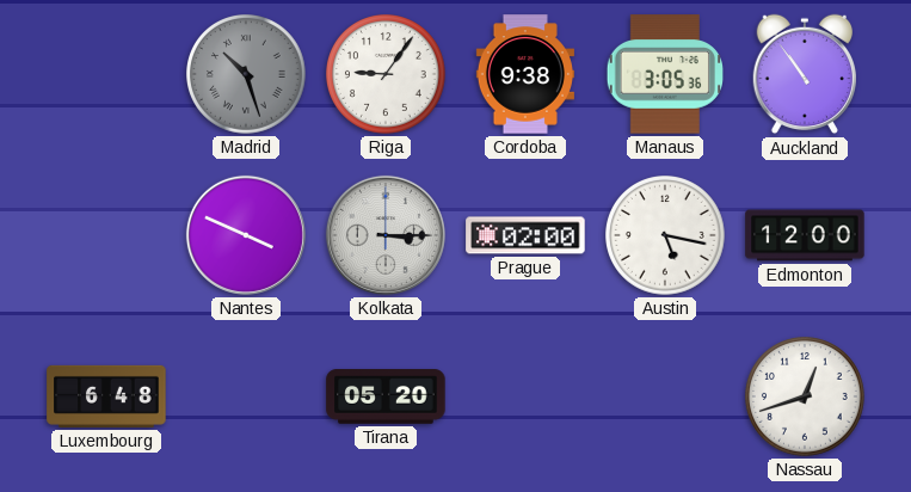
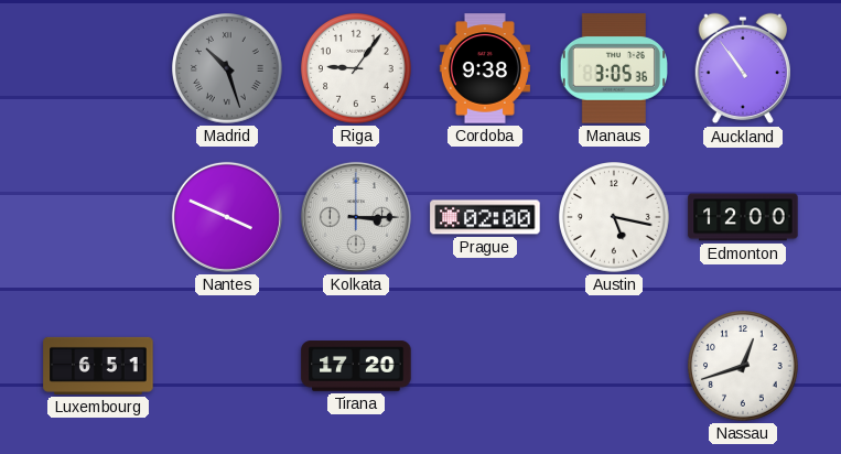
Luxembourg: 6:48 -> 6:51
Tirana: 05:20 -> 17:20
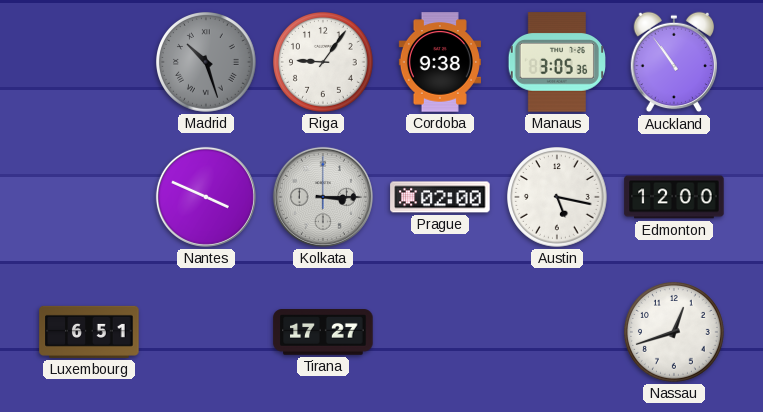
Tirana: 17:20 -> 17:27
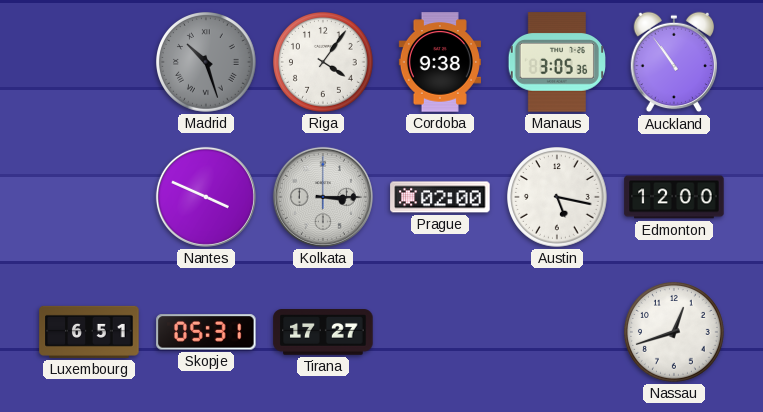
Riga: 9:06 -> 4:06
Skopje: none -> 05:31
